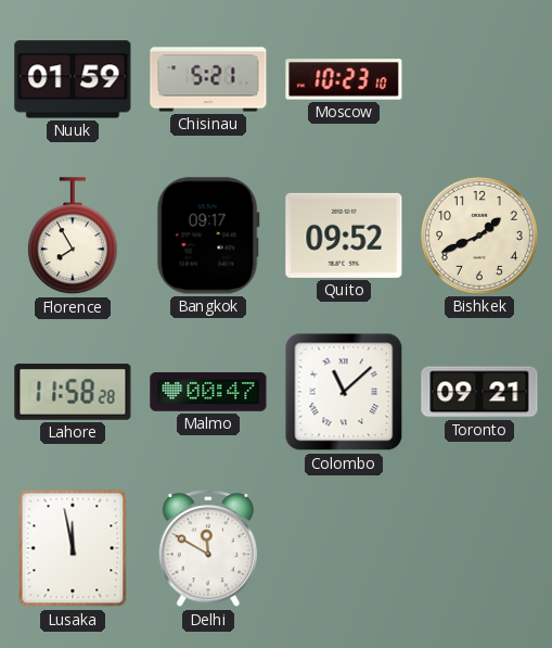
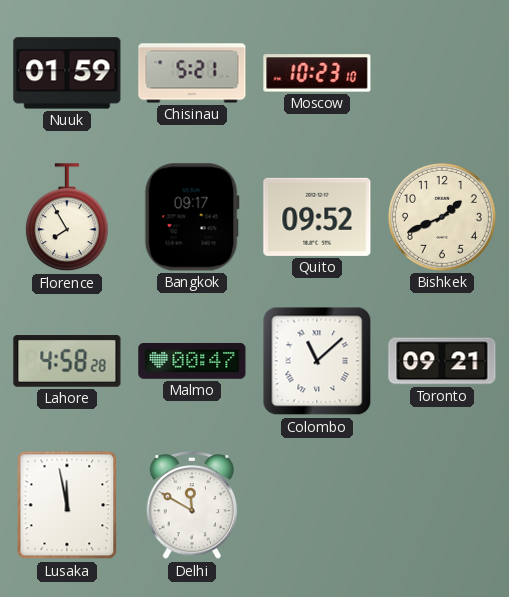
Lahore: 11:58 -> 4:58
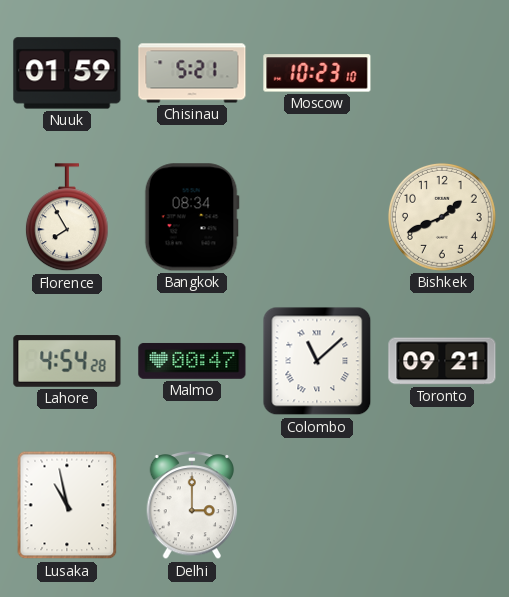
Bangkok: 09:17 -> 08:34
Quito: 09:52 -> none
Lahore: 4:58 -> 4:54
Lusaka: 11:58 -> 10:58
Delhi: 11:50 -> 3:00
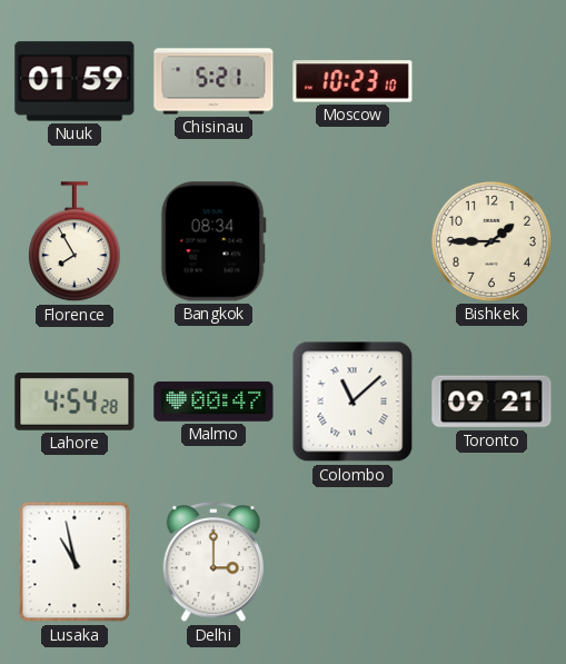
Bishkek: 1:41 -> 1:45
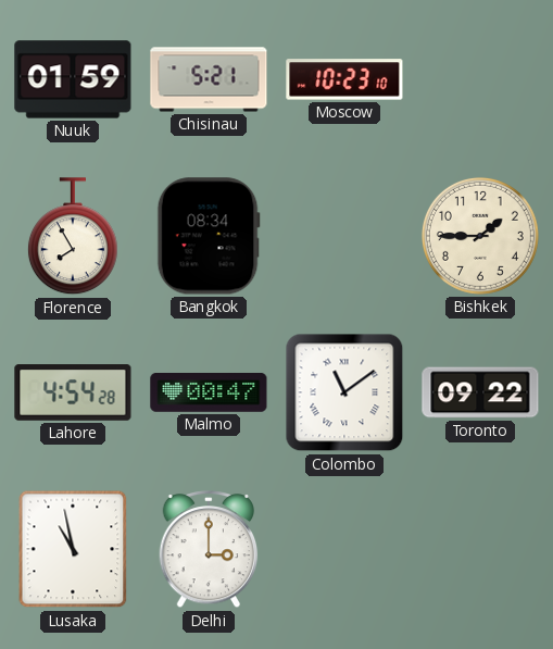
Colombo: 11:08 -> 11:09
Toronto: 09:21 -> 09:22
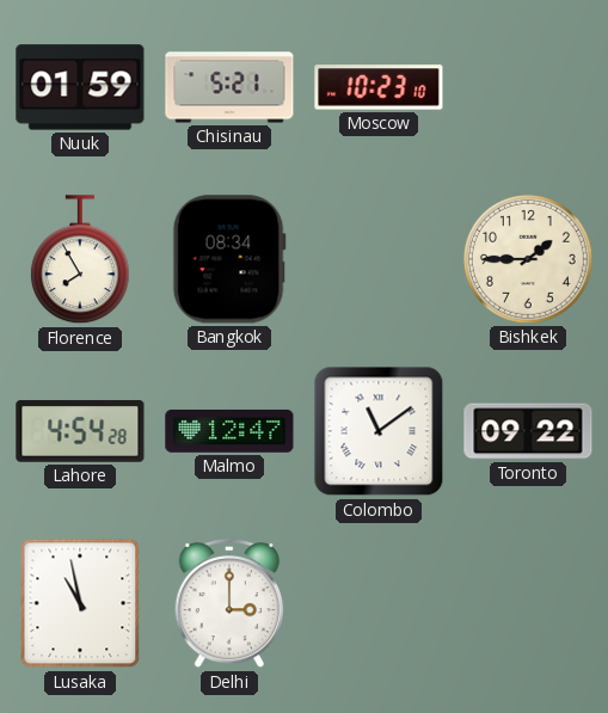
Malmo: 00:47 -> 12:47
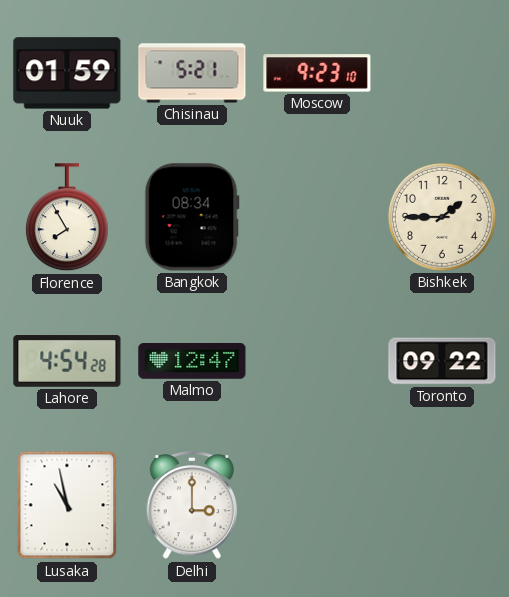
Moscow: 10:23 -> 9:23
Colombo: 11:09 -> none
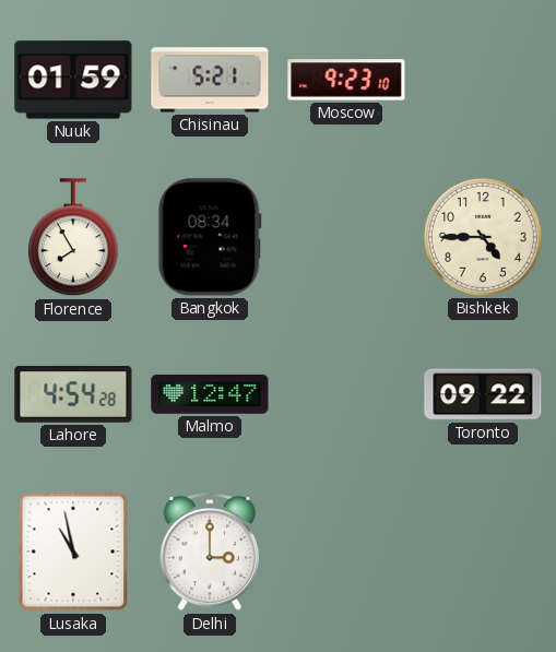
Bishkek: 1:45 -> 4:45
